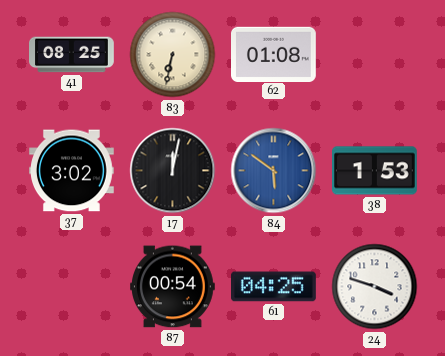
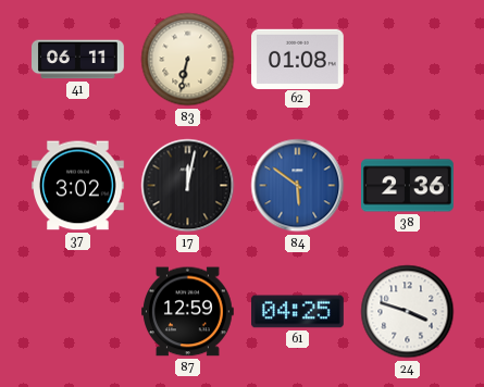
41: 08:25 -> 06:11
38: 1:53 -> 2:36
87: 00:54 -> 12:59
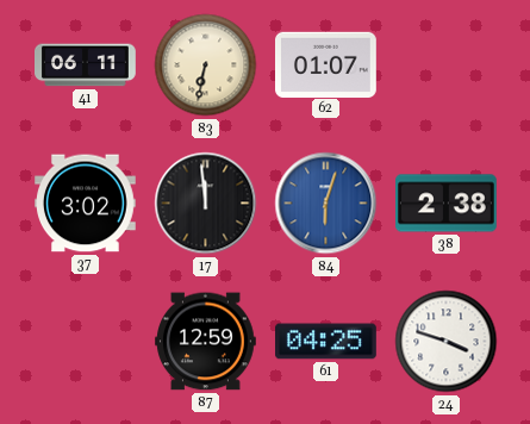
62: 01:08 -> 01:07
17: 12:02 -> 11:59
84: 5:51 -> 6:03
38: 2:36 -> 2:38
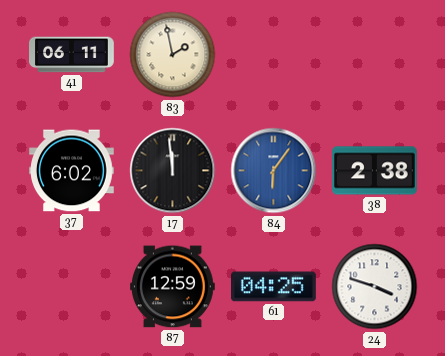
83: 6:32 -> 1:58
62: 01:07 -> none
37: 3:02 -> 6:02
84: 6:03 -> 6:06
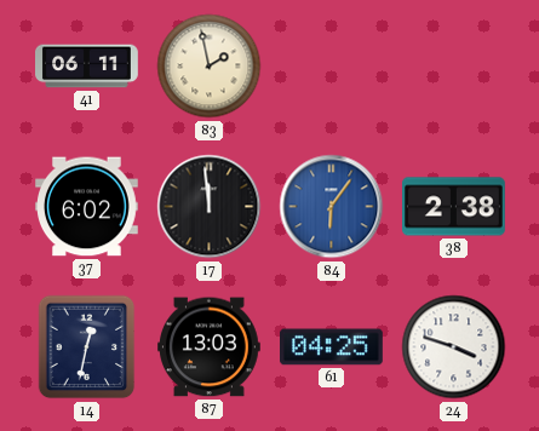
14: none -> 12:32
87: 12:59 -> 13:03
